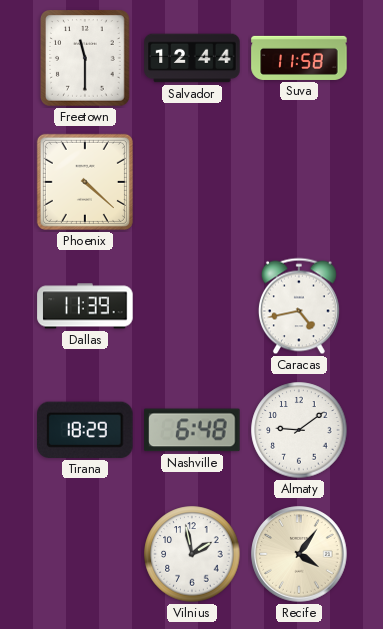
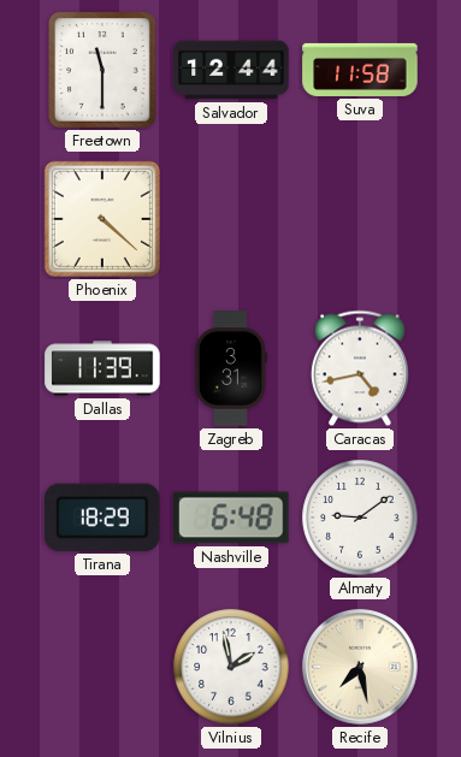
Zagreb: none -> 3:31
Recife: 4:06 -> 7:28
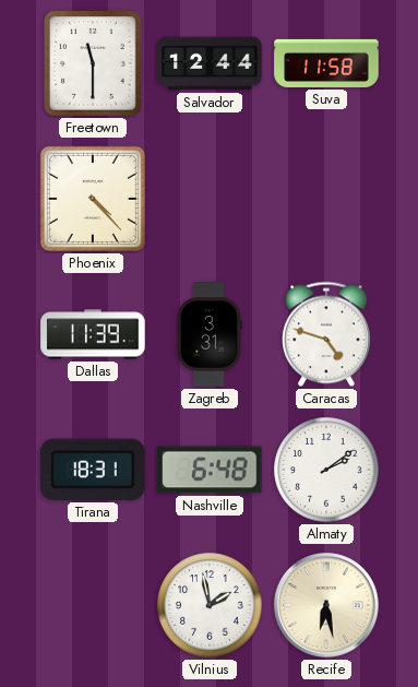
Phoenix: 4:22 -> 4:23
Caracas: 4:43 -> 4:48
Tirana: 18:29 -> 18:31
Almaty: 9:09 -> 2:09
Recife: 7:28 -> 6:28
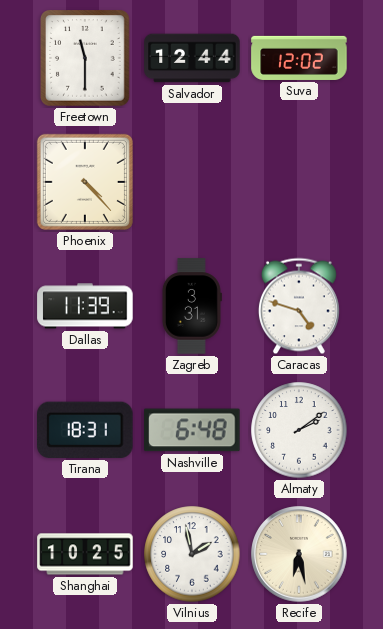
Suva: 11:58 -> 12:02
Shanghai: none -> 10:25
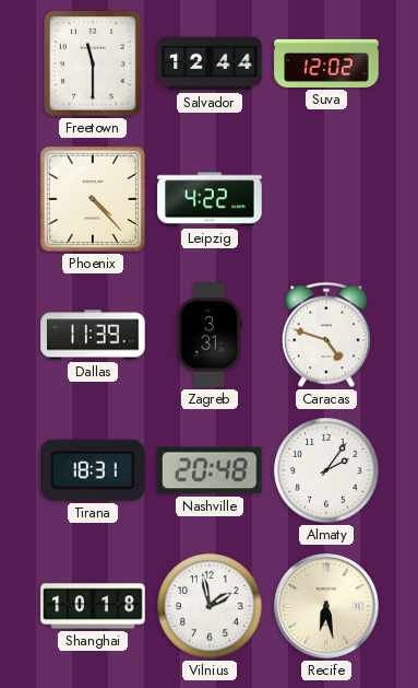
Leipzig: none -> 4:22
Nashville: 6:48 -> 20:48
Almaty: 2:09 -> 2:06
Shanghai: 10:25 -> 10:18
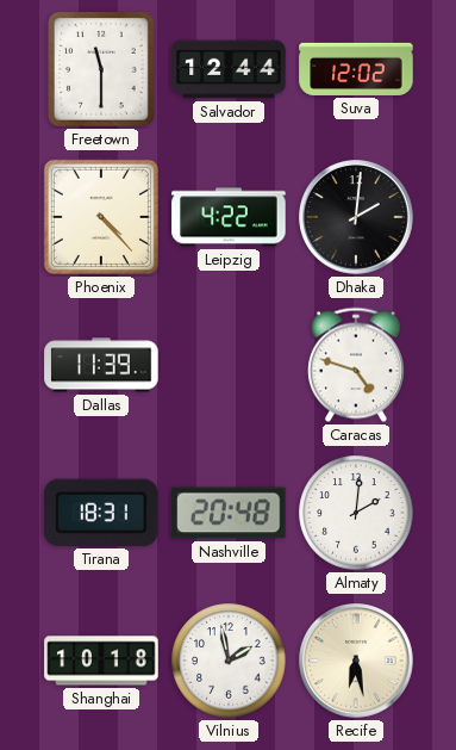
Dhaka: none -> 2:01
Zagreb: 3:31 -> none
Almaty: 2:06 -> 2:01
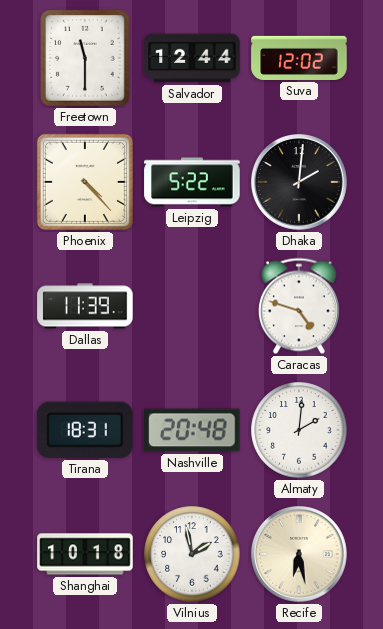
Leipzig: 4:22 -> 5:22
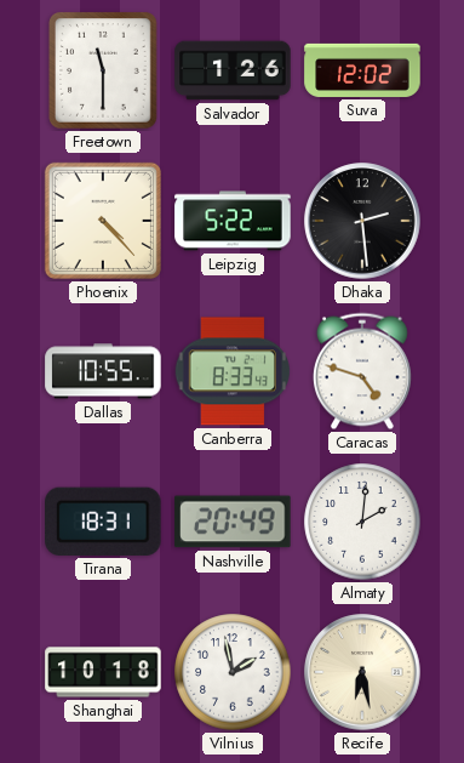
Salvador: 12:44 -> 1:26
Dhaka: 2:01 -> 2:29
Dallas: 11:39 -> 10:55
Canberra: none -> 8:33
Nashville: 20:48 -> 20:49
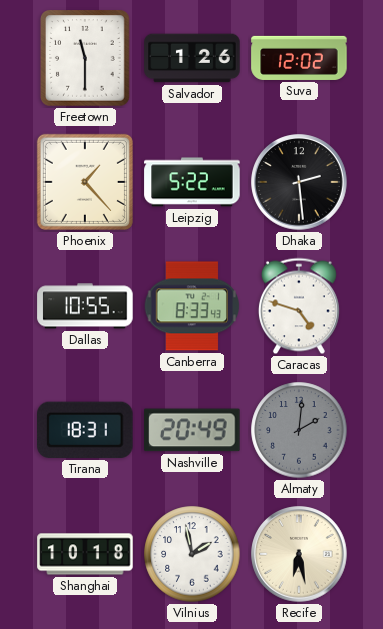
Phoenix: 4:23 -> 1:23
Almaty dial: white -> grey
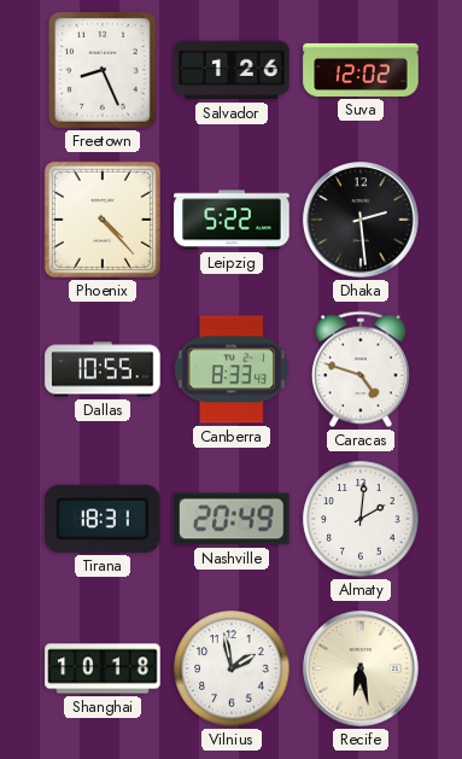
Freetown: 11:30 -> 8:26
Phoenix: 1:23 -> 4:23
Almaty dial: grey -> white
